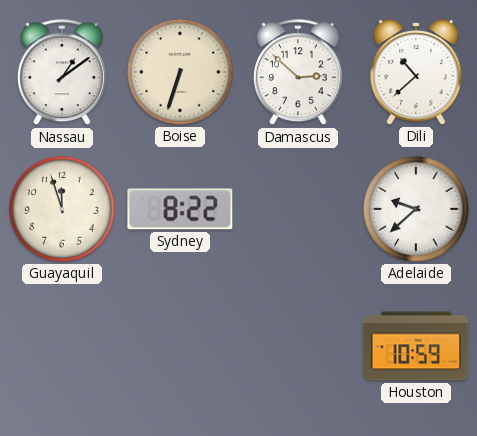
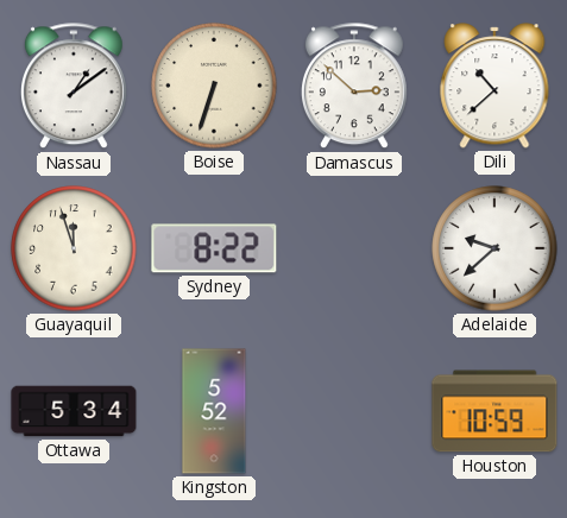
Ottawa: none -> 5:34
Kingston: none -> 5:52
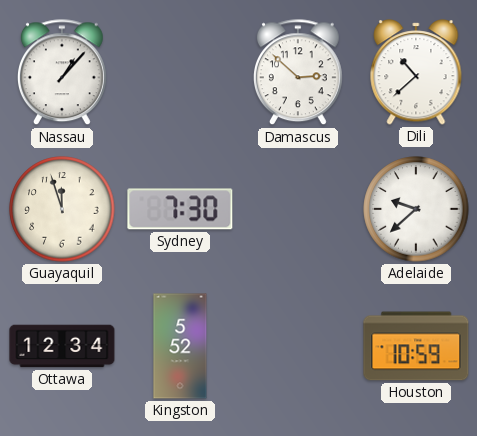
Nassau: 1:09 -> 1:07
Boise: 6:33 -> none
Sydney: 8:22 -> 7:30
Ottawa: 5:34 -> 12:34
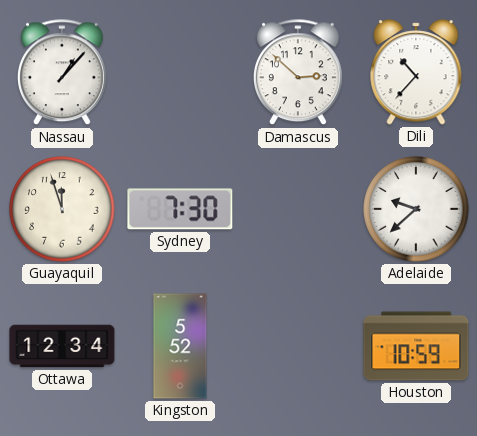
Dili: 10:38 -> 10:37
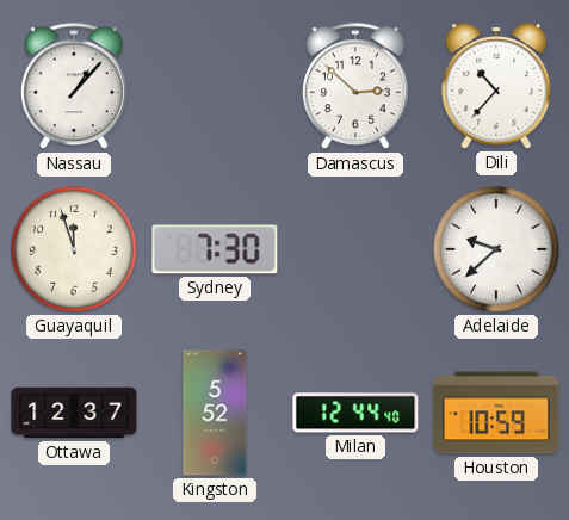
Ottawa: 12:34 -> 12:37
Milan: none -> 12:44
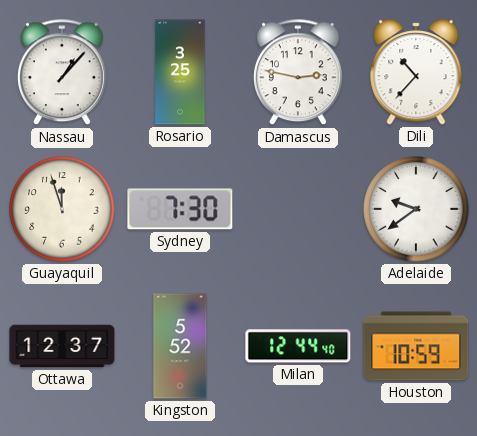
Rosario: none -> 3:25
Damascus: 2:52 -> 2:47
Adelaide: 9:38 -> 9:39
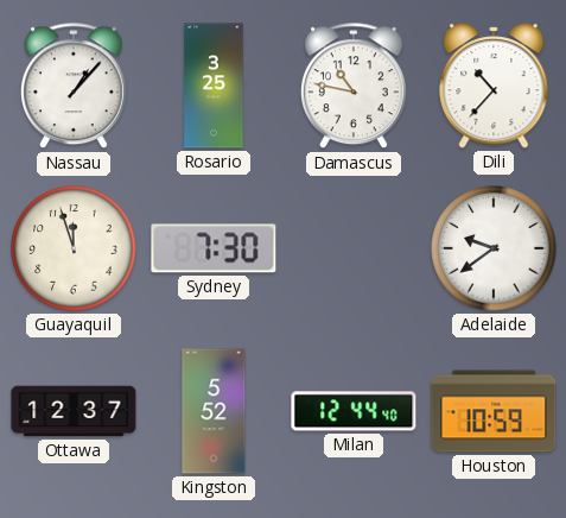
Damascus: 2:47 -> 10:47
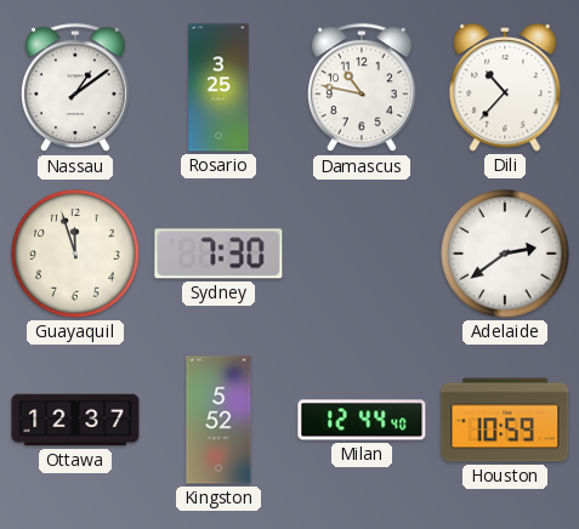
Nassau: 1:07 -> 1:09
Adelaide: 9:39 -> 2:39
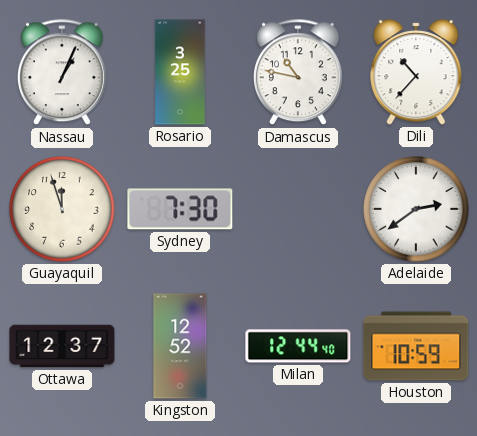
Nassau: 1:09 -> 1:04
Kingston: 5:52 -> 12:52
